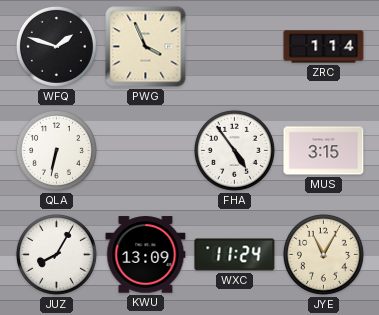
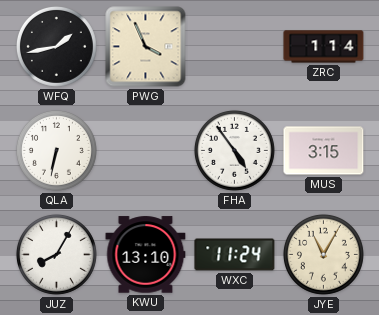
WFQ: 1:48 -> 1:43
KWU: 13:09 -> 13:10
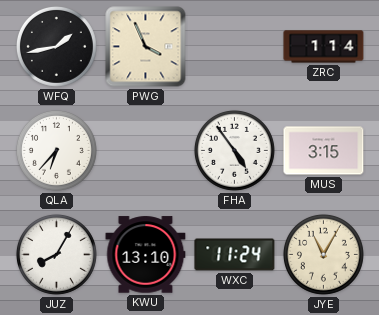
QLA: 6:32 -> 6:37
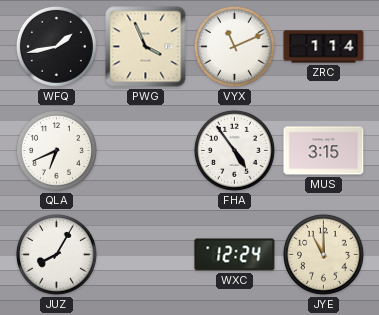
VYX: none -> 11:11
QLA: 6:37 -> 6:41
KWU: 13:10 -> none
WXC: 11:24 -> 12:24
JYE: 11:05 -> 11:00
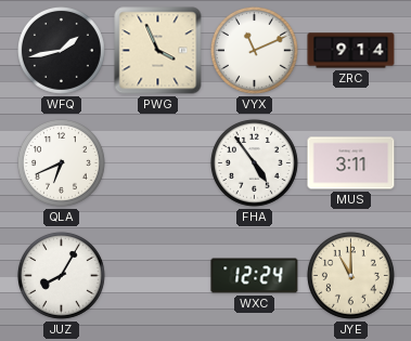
ZRC: 1:14 -> 9:14
MUS: 3:15 -> 3:11
